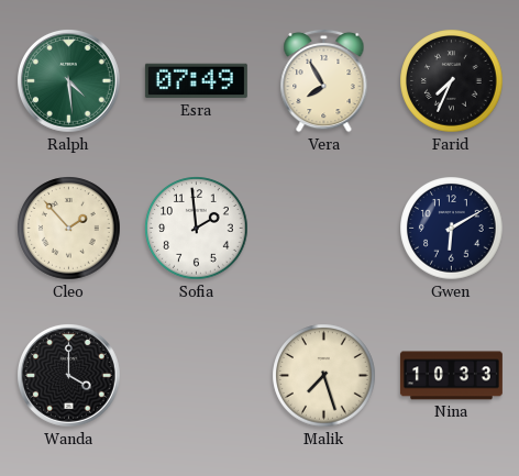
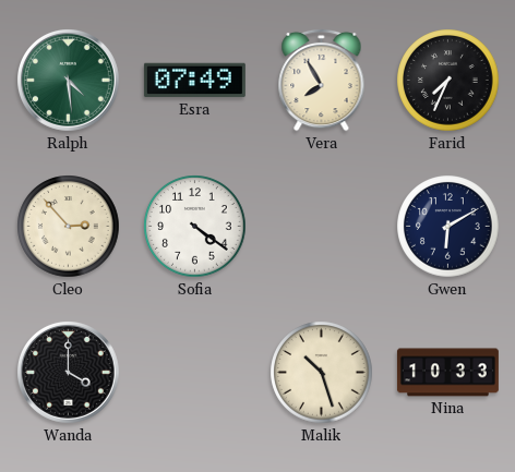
Cleo: 1:53 -> 2:53
Sofia: 1:59 -> 4:21
Malik: 7:27 -> 10:27
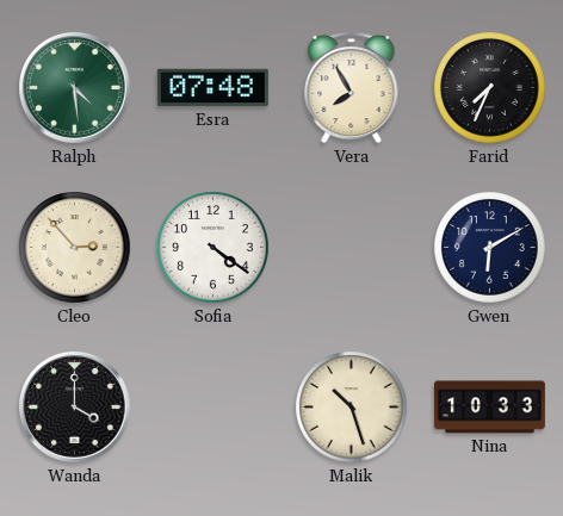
Esra: 07:49 -> 07:48
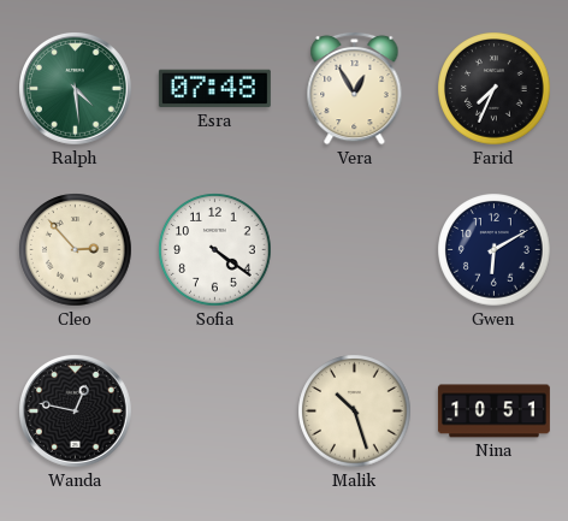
Vera: 7:55 -> 12:55
Wanda: 4:00 -> 12:47
Nina: 10:33 -> 10:51
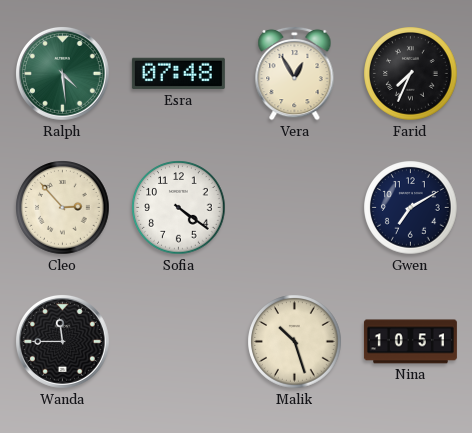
Gwen: 6:10 -> 7:10
Wanda: 12:47 -> 11:45
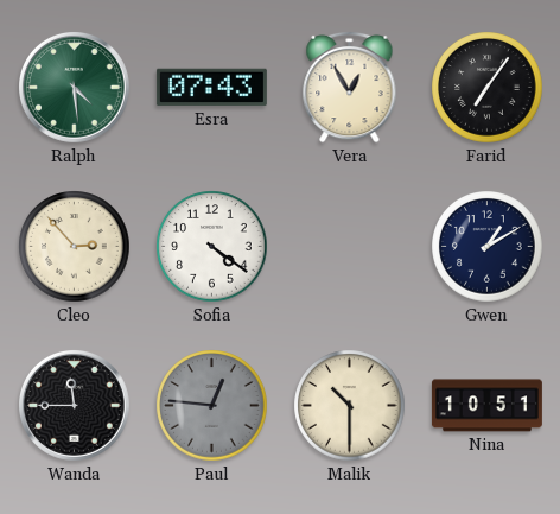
Esra: 07:48 -> 07:43
Farid: 7:34 -> 7:06
Gwen: 7:10 -> 1:10
Paul: none -> 12:46
Malik: 10:27 -> 10:30
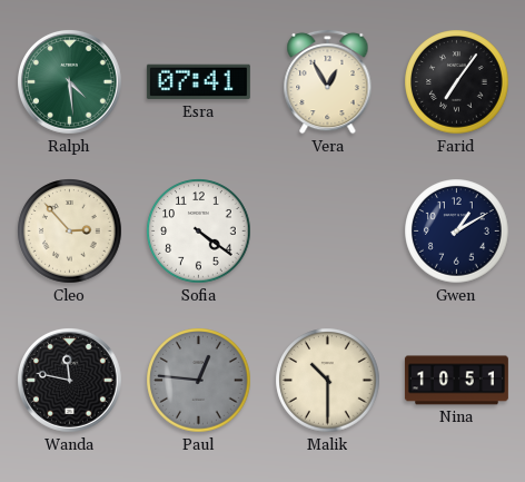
Esra: 07:43 -> 07:41
Wanda: 11:45 -> 11:47
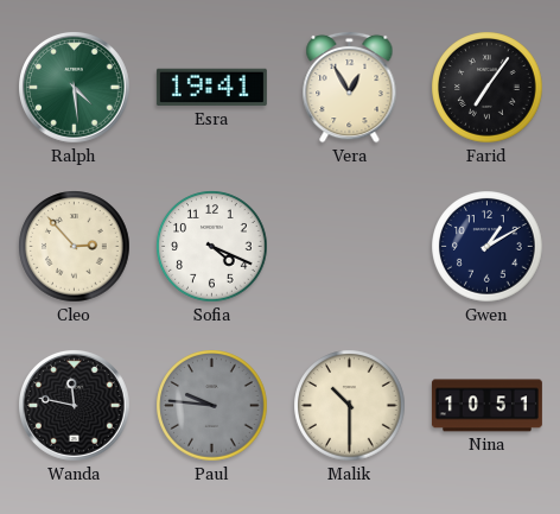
Esra: 07:41 -> 19:41
Sofia: 4:21 -> 4:19
Paul: 12:46 -> 9:46
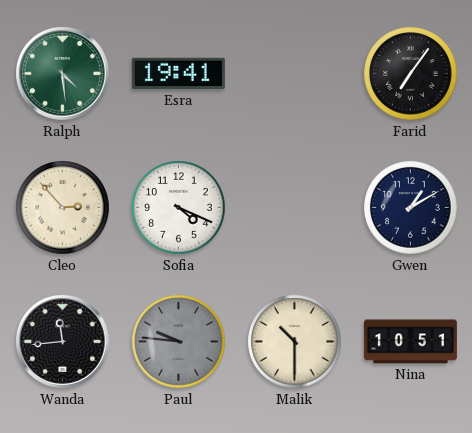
Vera: 12:55 -> none
Wanda: 11:47 -> 11:44
